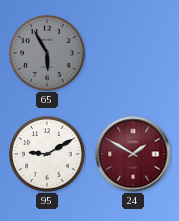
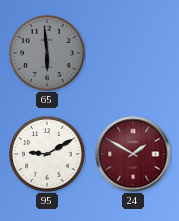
65: 5:55 -> 5:59
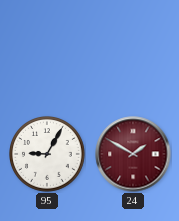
65: 5:59 -> none
95: 9:10 -> 9:05
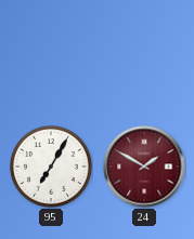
95: 9:05 -> 7:05
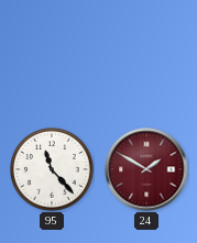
95: 7:05 -> 11:23
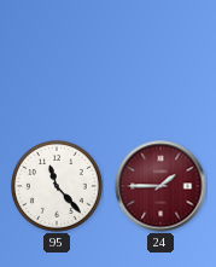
24: 1:50 -> 1:45
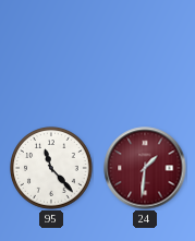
24: 1:45 -> 1:31
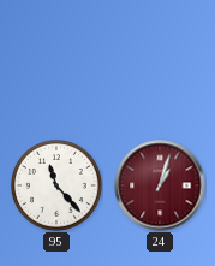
24: 1:31 -> 1:03
